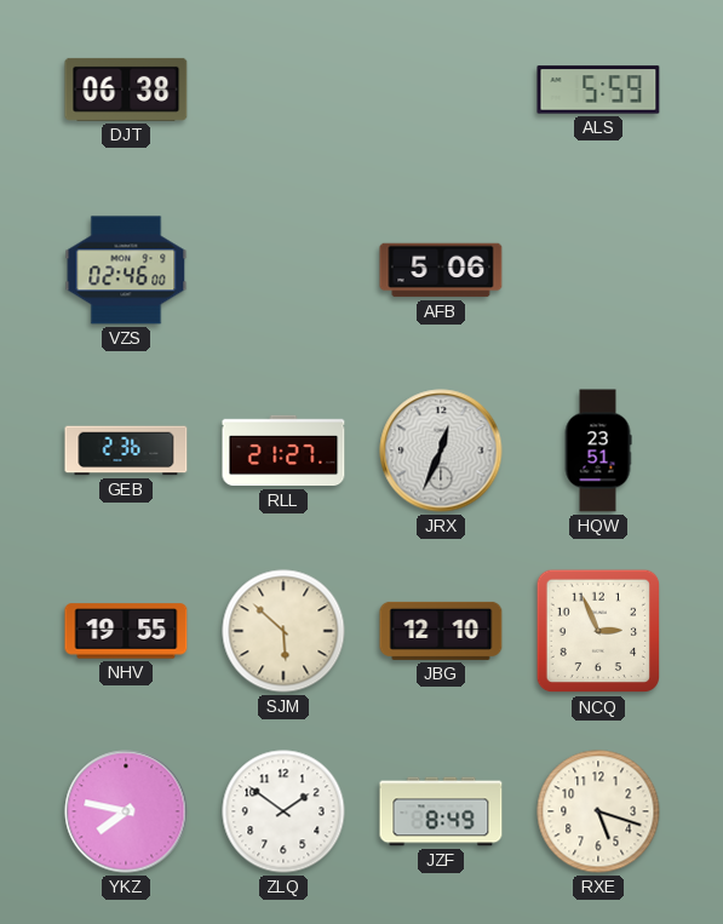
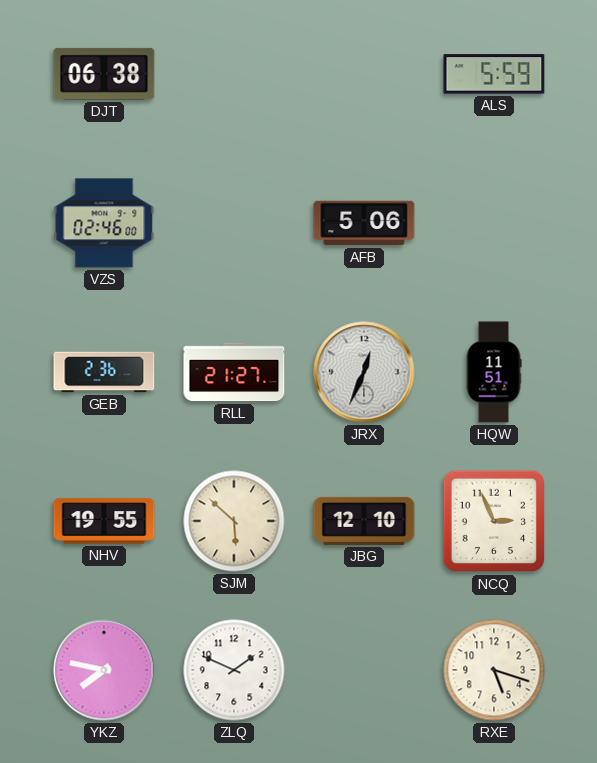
HQW: 23:51 -> 11:51
ZLQ: 1:51 -> 1:49
JZF: 8:49 -> none
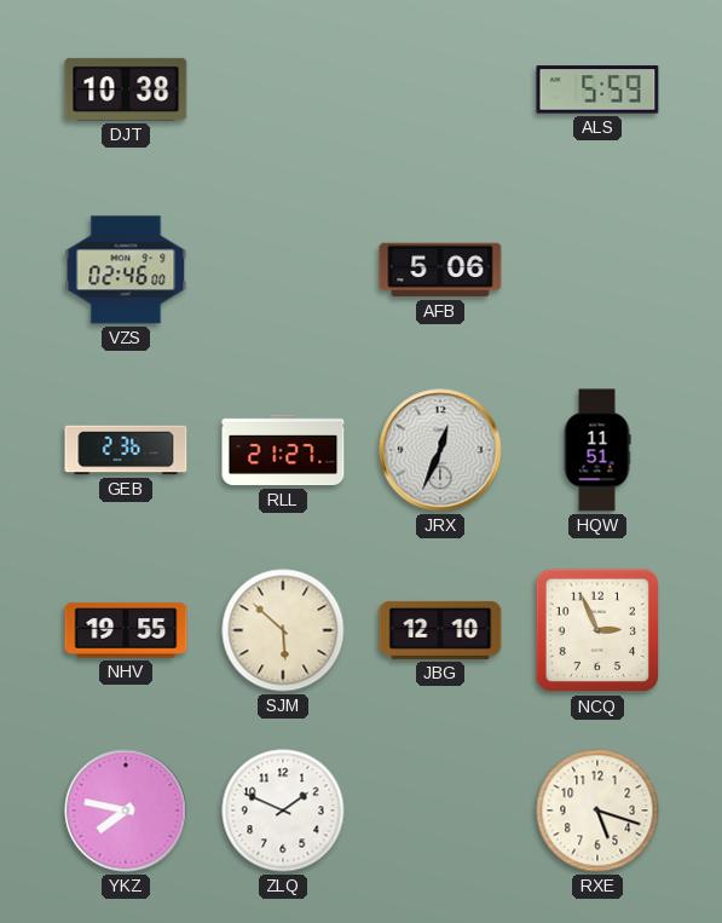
DJT: 06:38 -> 10:38
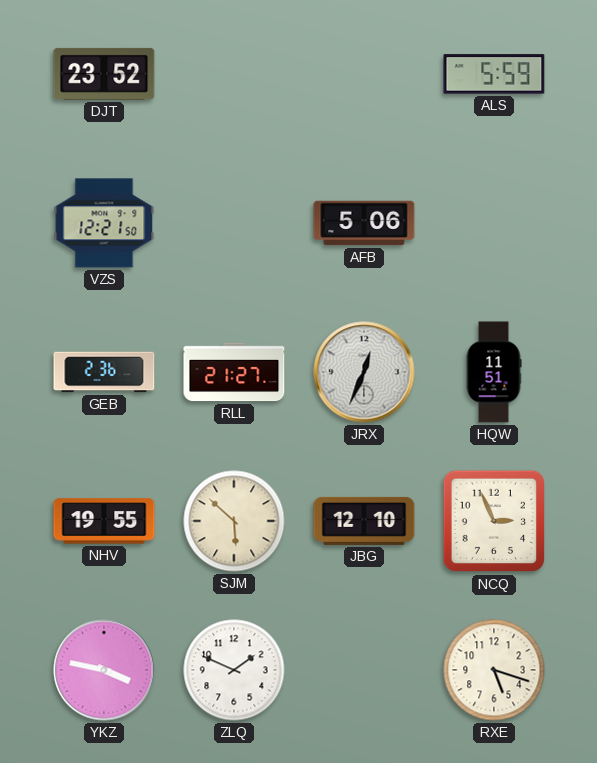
DJT: 10:38 -> 23:52
VZS: 02:46 -> 12:21
YKZ: 7:47 -> 3:47
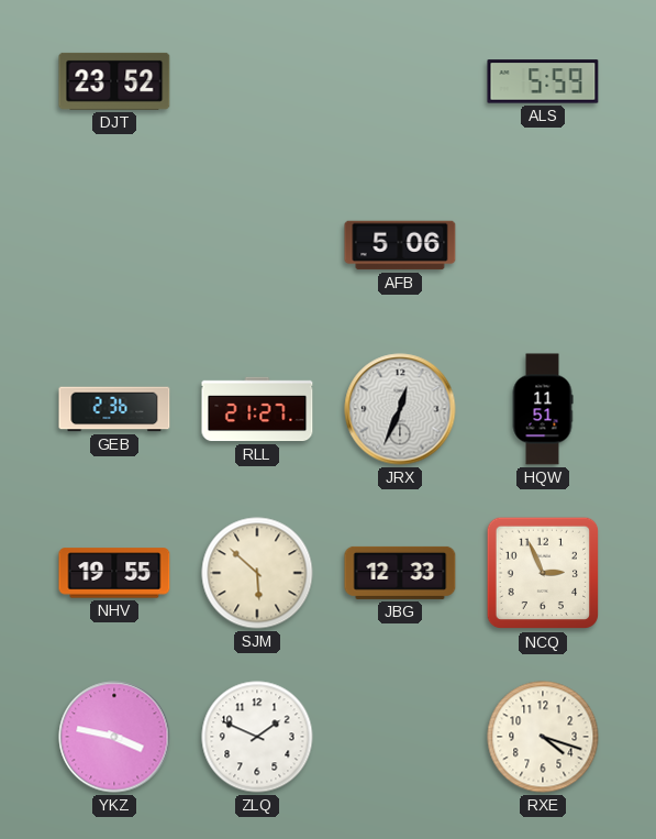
VZS: 12:21 -> none
JBG: 12:10 -> 12:33
RXE: 5:18 -> 4:18
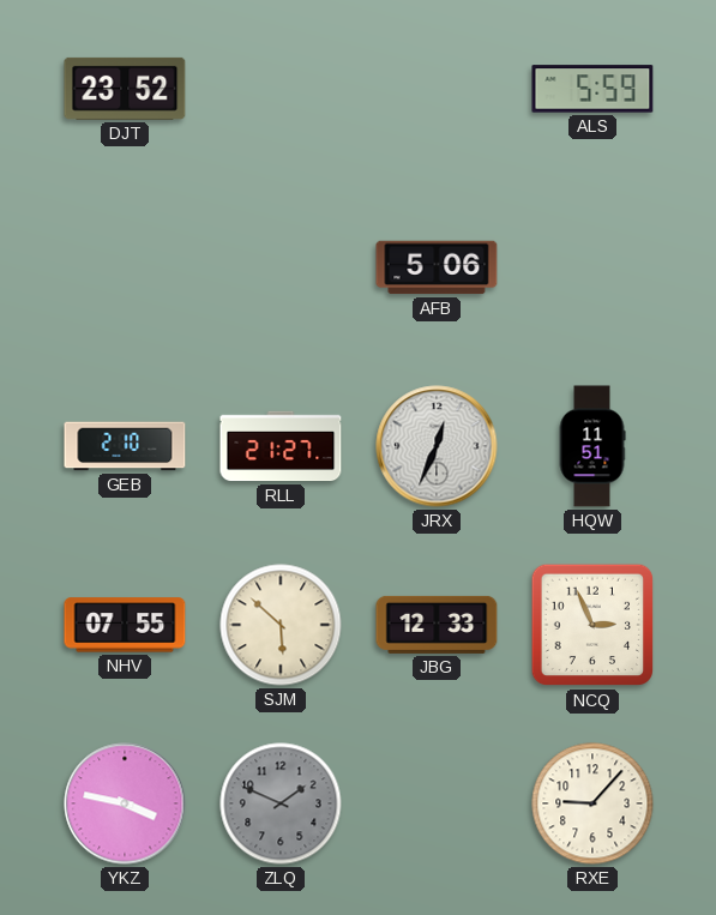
GEB: 2:36 -> 2:10
NHV: 19:55 -> 07:55
ZLQ dial: white -> grey
RXE: 4:18 -> 9:07
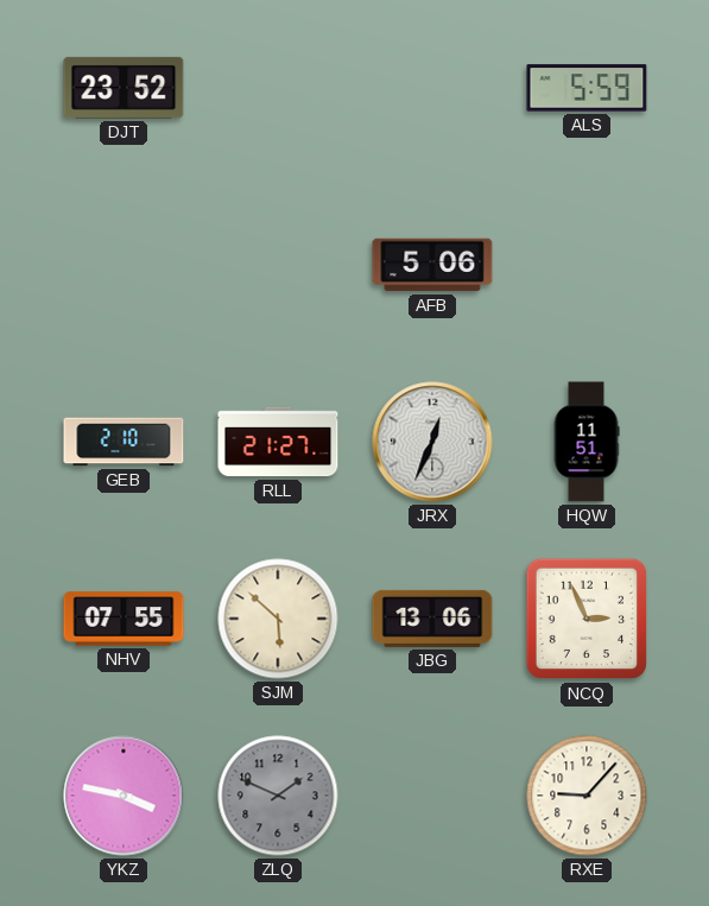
JBG: 12:33 -> 13:06
